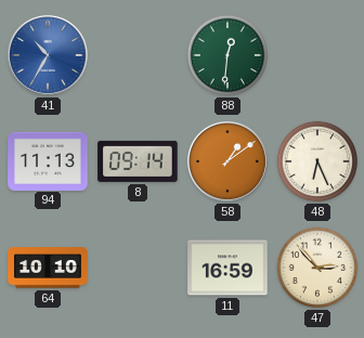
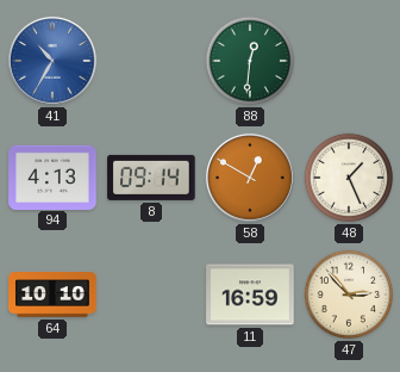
94: 11:13 -> 4:13
58: 1:09 -> 12:50
48: 6:26 -> 1:26
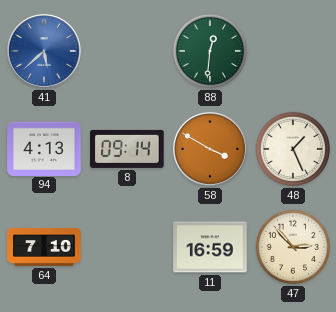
41: 10:35 -> 5:38
58: 12:50 -> 3:50
64: 10:10 -> 7:10
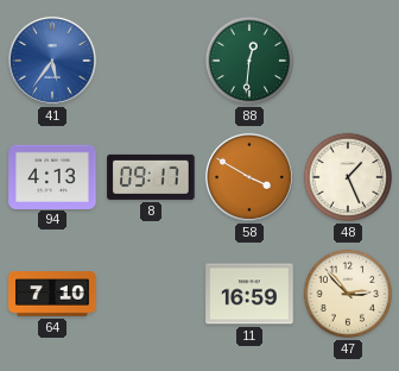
41: 5:38 -> 5:36
8: 09:14 -> 09:17
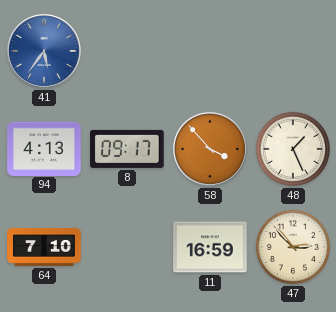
88: 12:31 -> none
58: 3:50 -> 3:53
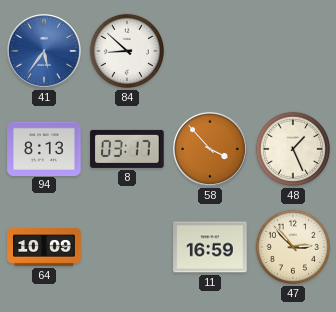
84: none -> 8:52
94: 4:13 -> 8:13
8: 09:17 -> 03:17
64: 7:10 -> 10:09
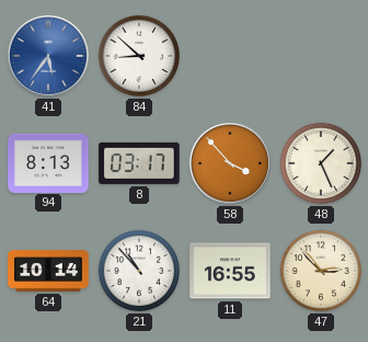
64: 10:09 -> 10:14
21: none -> 10:53
11: 16:59 -> 16:55
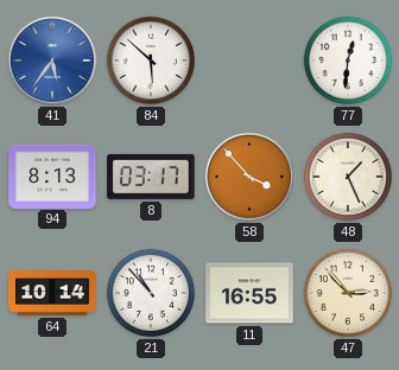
84: 8:52 -> 5:52
77: none -> 12:31
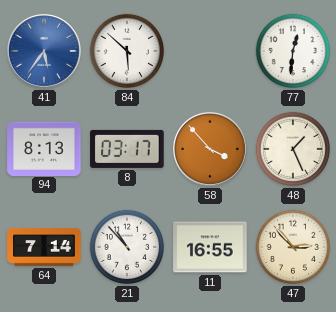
64: 10:14 -> 7:14
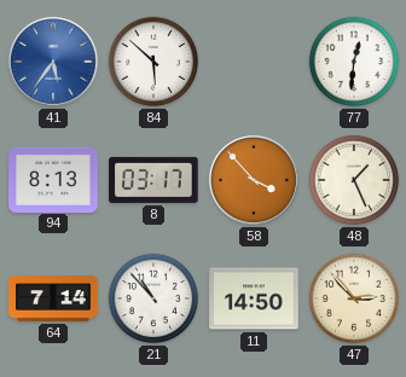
11: 16:55 -> 14:50
